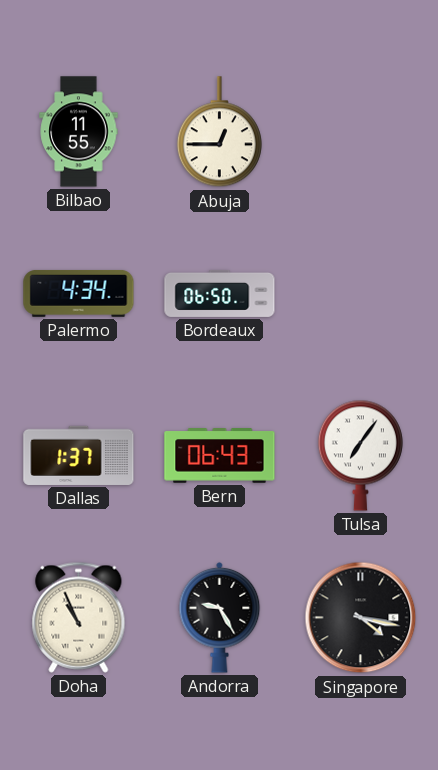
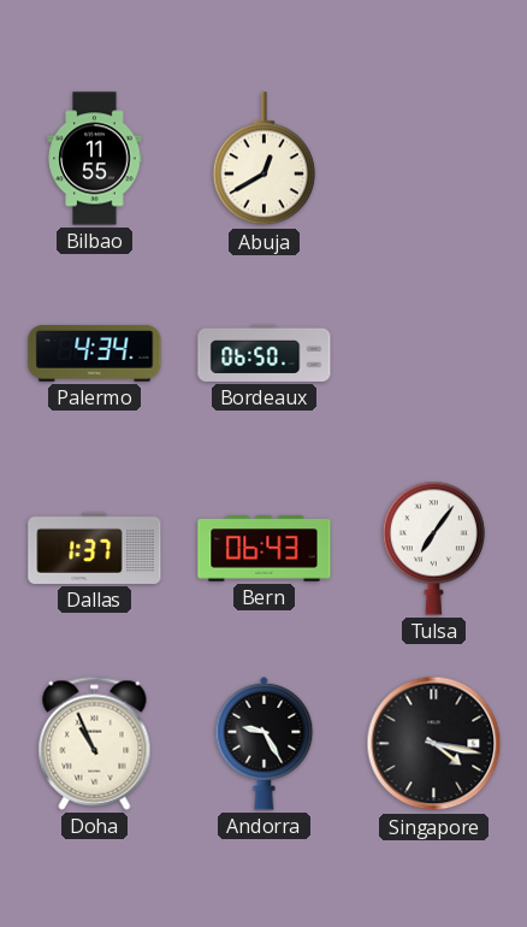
Abuja: 12:45 -> 12:40
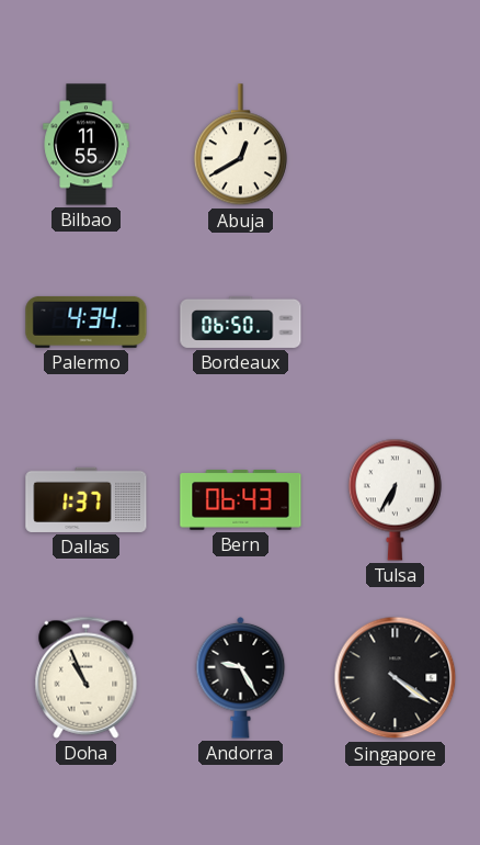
Tulsa: 7:06 -> 6:35
Singapore: 4:17 -> 4:21
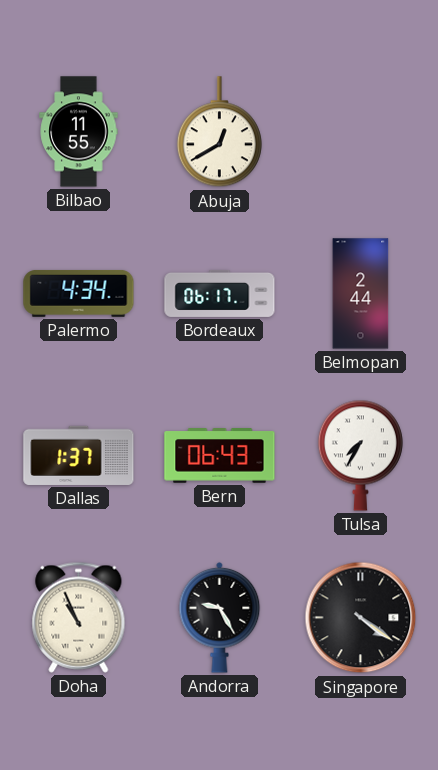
Bordeaux: 06:50 -> 06:17
Belmopan: none -> 2:44
Tulsa: 6:35 -> 7:35
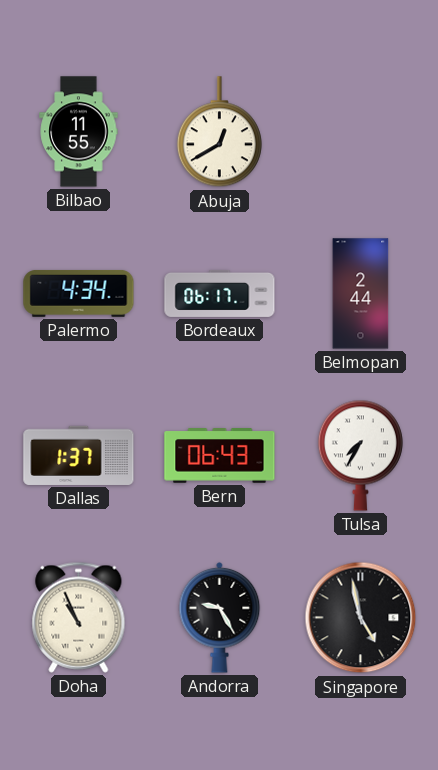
Singapore: 4:21 -> 4:58
